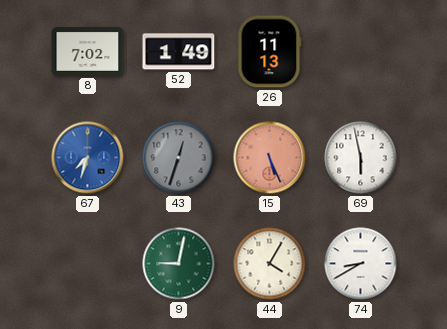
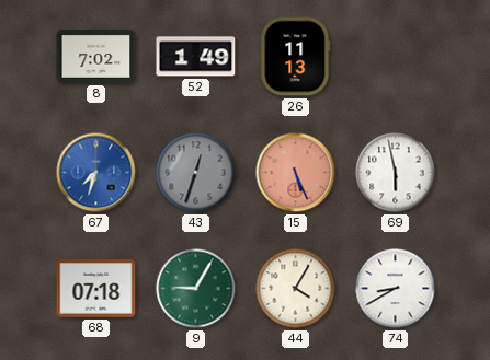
68: none -> 07:18
9: 9:02 -> 9:05
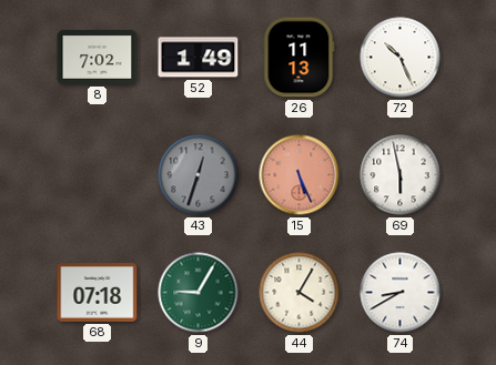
72: none -> 10:26
67: 7:33 -> none
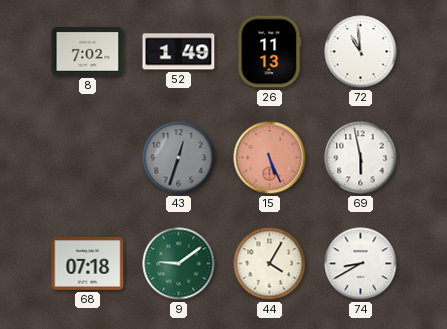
72: 10:26 -> 10:59
9: 9:05 -> 9:09
